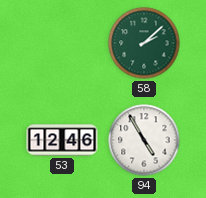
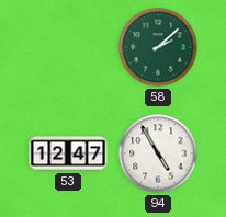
53: 12:46 -> 12:47
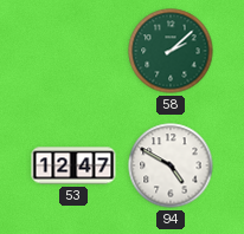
94: 4:55 -> 4:50
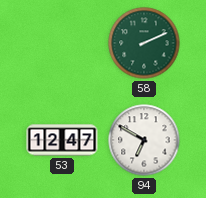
58: 2:08 -> 2:11
94: 4:50 -> 6:50
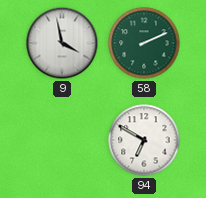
9: none -> 3:58
53: 12:47 -> none
